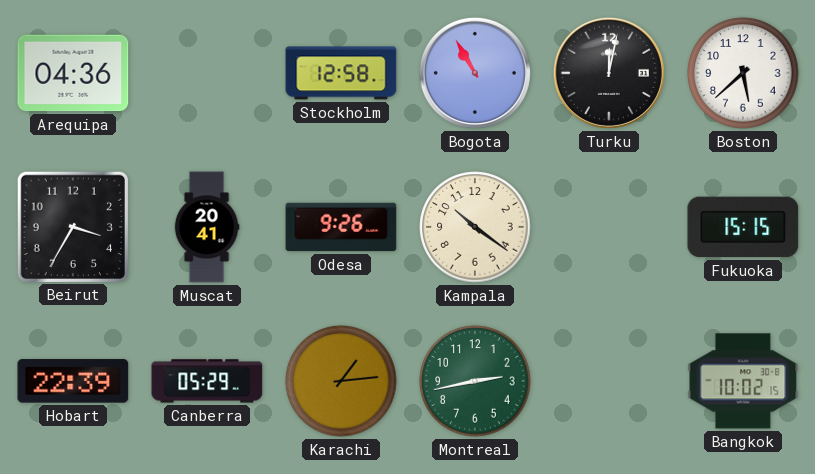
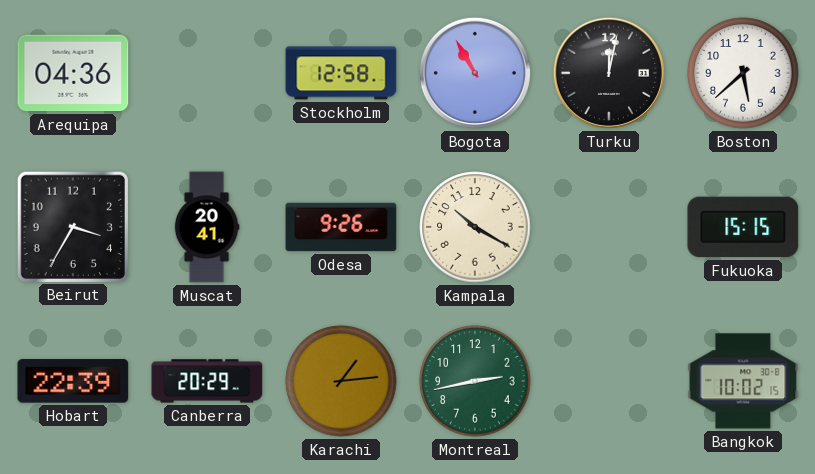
Kampala: 10:21 -> 10:20
Canberra: 05:29 -> 20:29
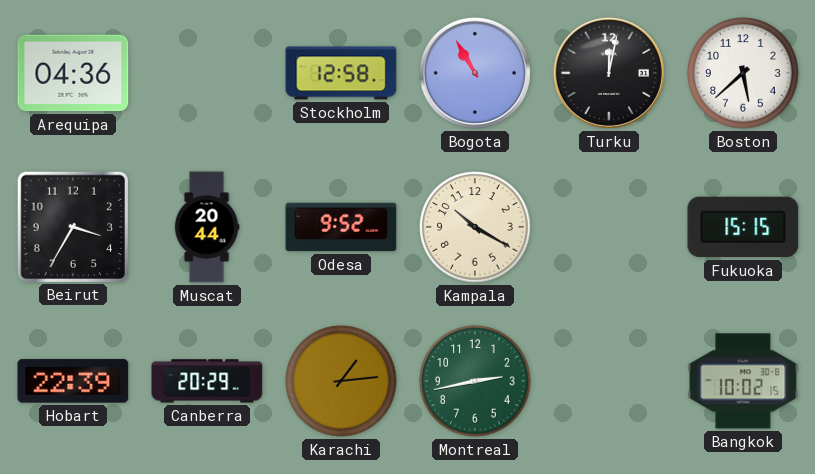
Muscat: 20:41 -> 20:44
Odesa: 9:26 -> 9:52
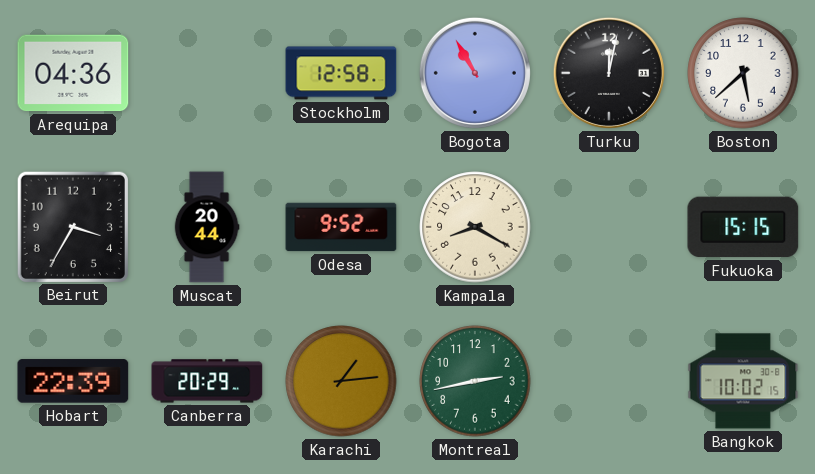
Kampala: 10:20 -> 8:20
